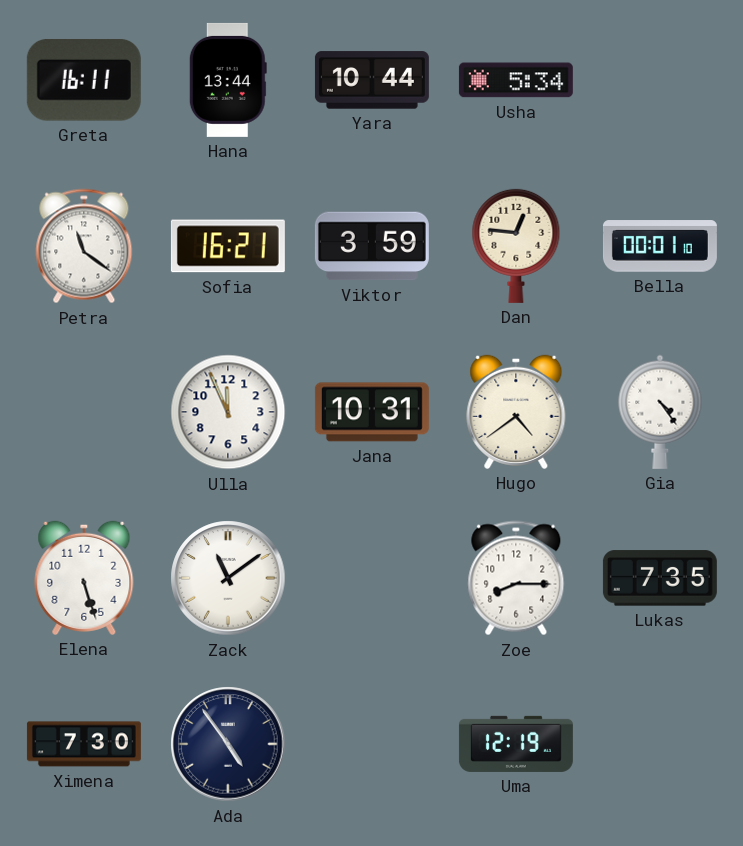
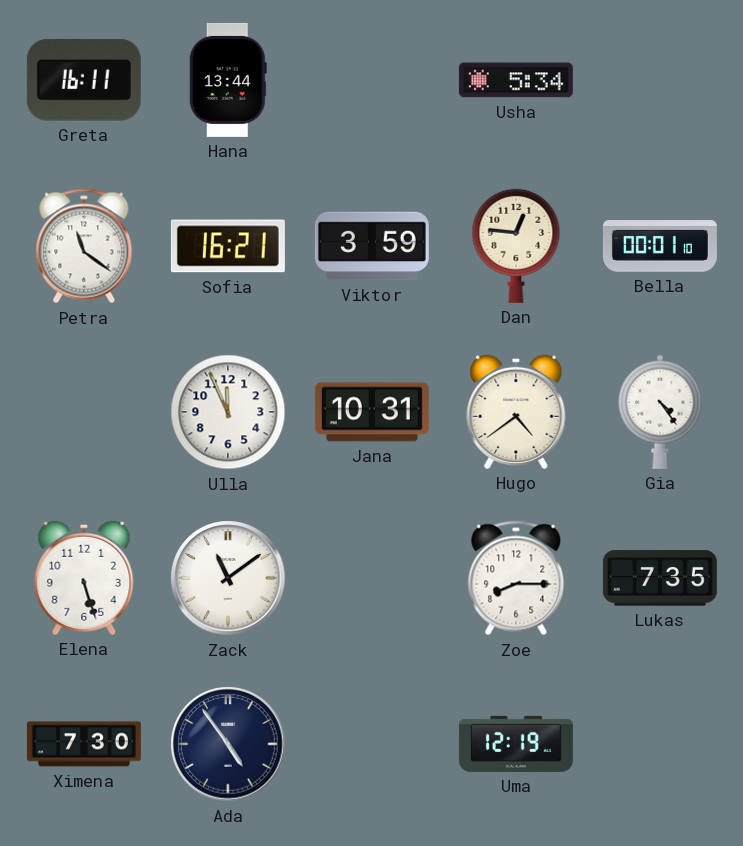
Yara: 10:44 -> none
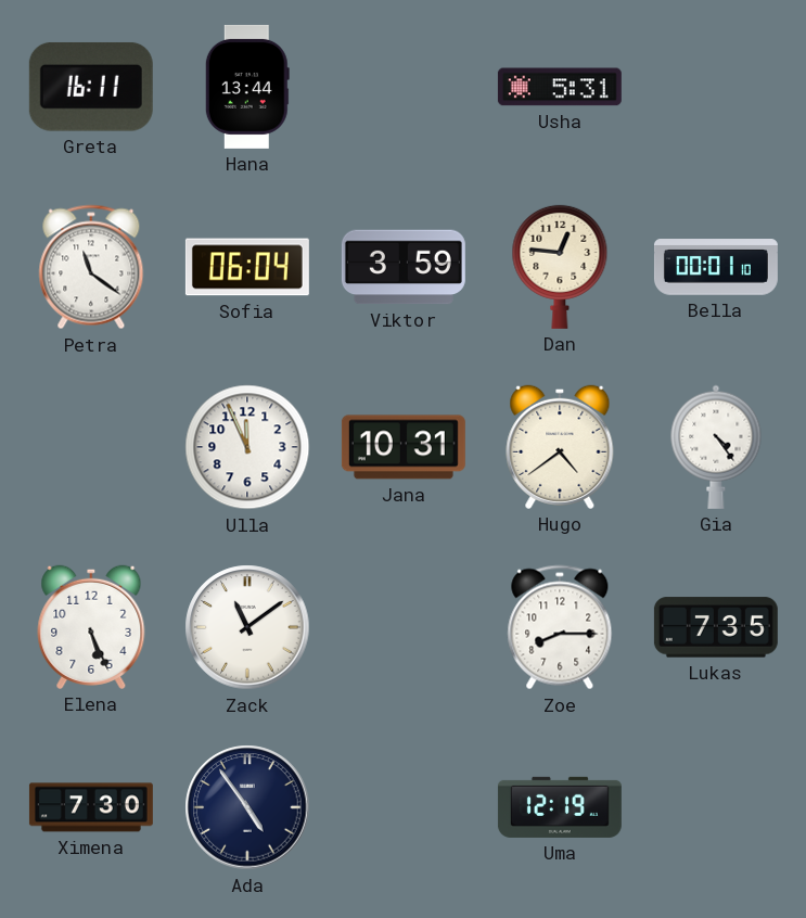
Usha: 5:34 -> 5:31
Sofia: 16:21 -> 06:04
Elena: 5:27 -> 5:26
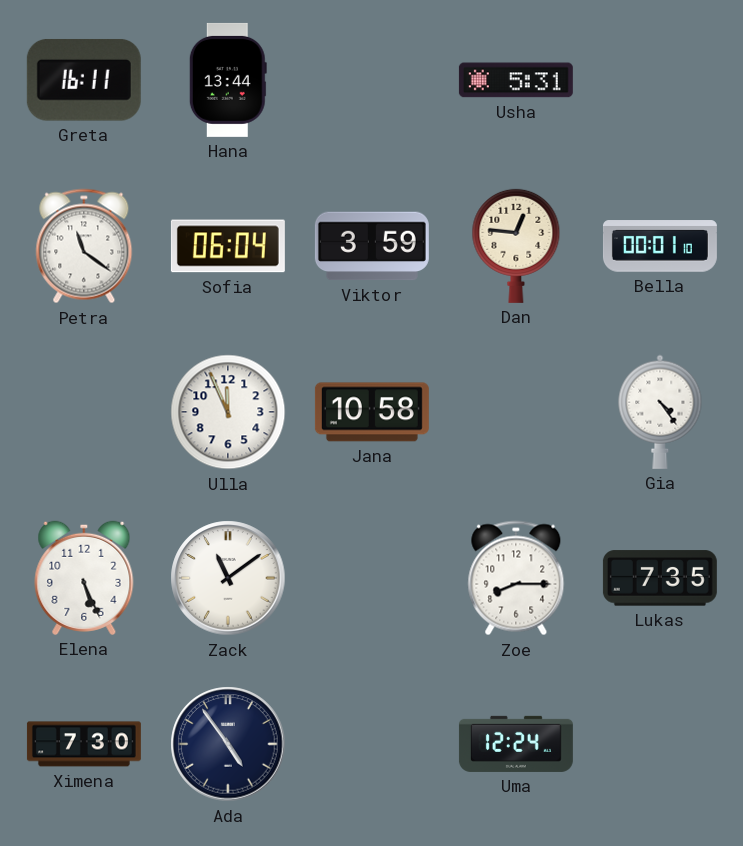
Jana: 10:31 -> 10:58
Hugo: 4:39 -> none
Uma: 12:19 -> 12:24
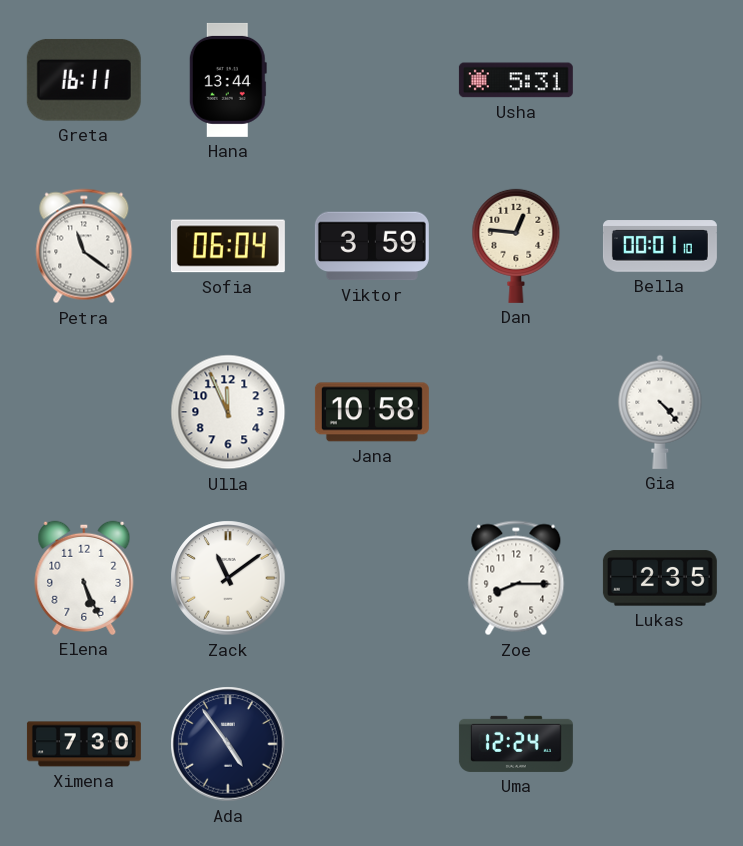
Gia: 4:24 -> 4:23
Lukas: 7:35 -> 2:35
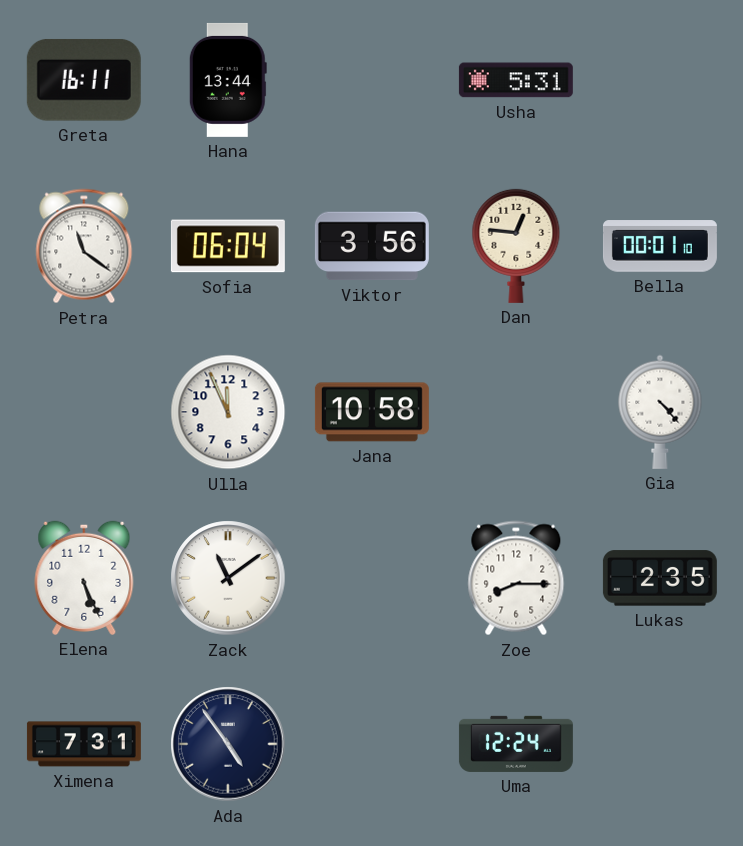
Viktor: 3:59 -> 3:56
Ximena: 7:30 -> 7:31
